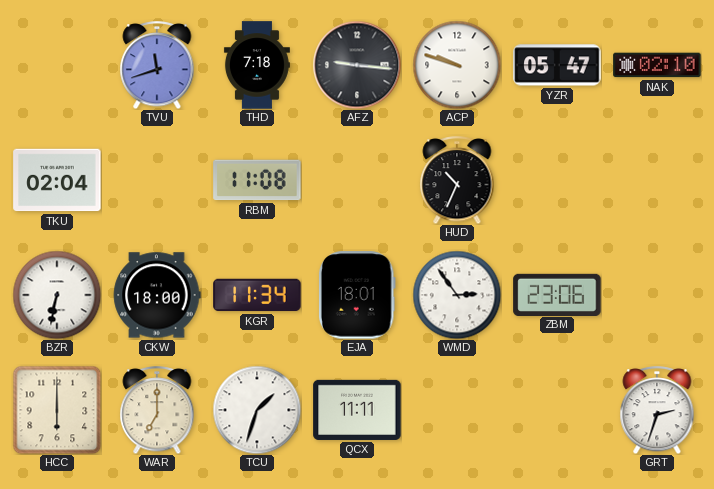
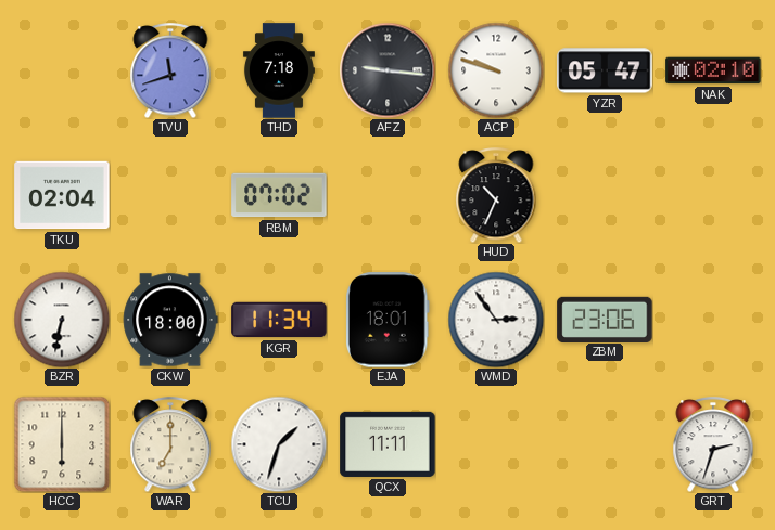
RBM: 11:08 -> 07:02
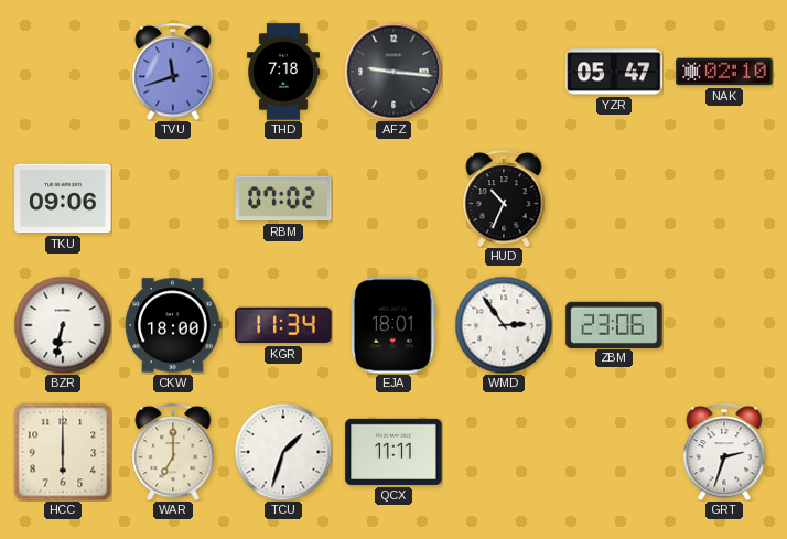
ACP: 9:48 -> none
TKU: 02:04 -> 09:06
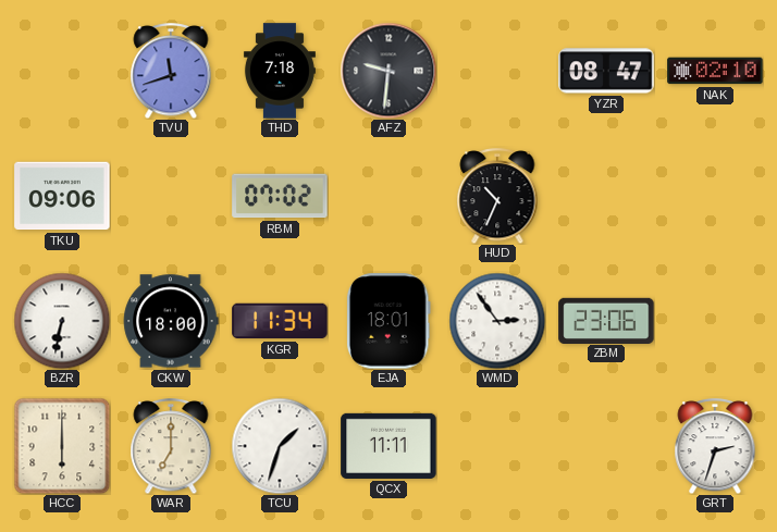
AFZ: 9:16 -> 9:31
YZR: 05:47 -> 08:47
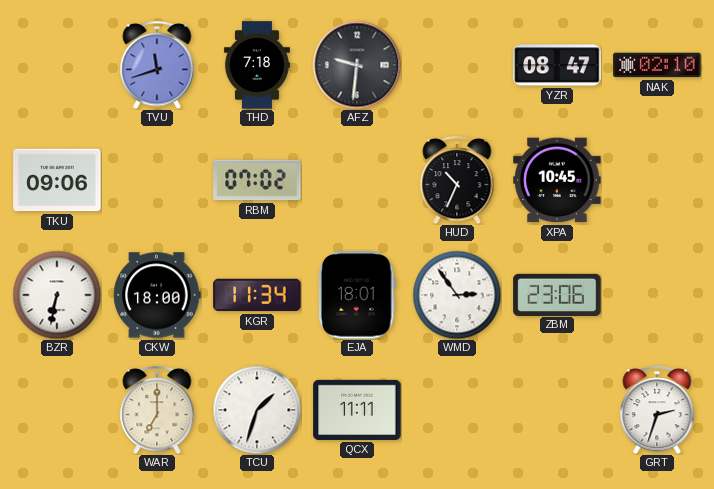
XPA: none -> 10:45
HCC: 6:00 -> none
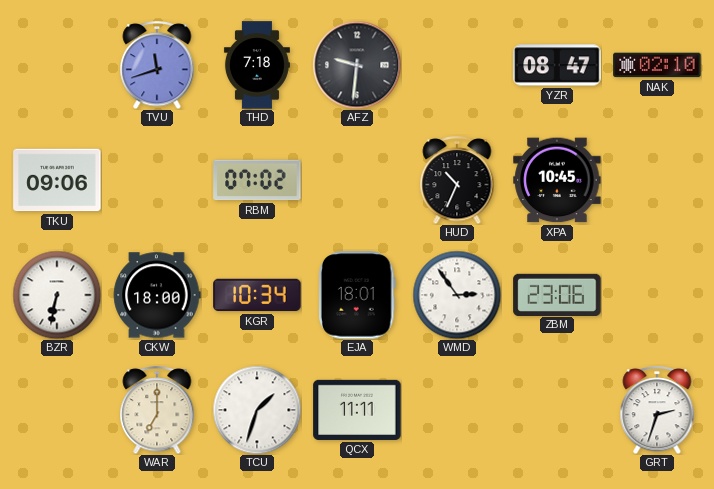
KGR: 11:34 -> 10:34
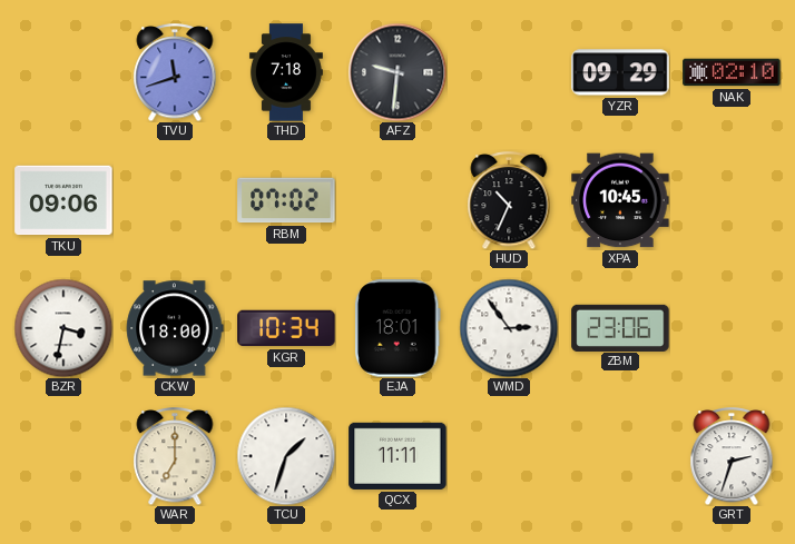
YZR: 08:47 -> 09:29
BZR: 6:32 -> 3:32
